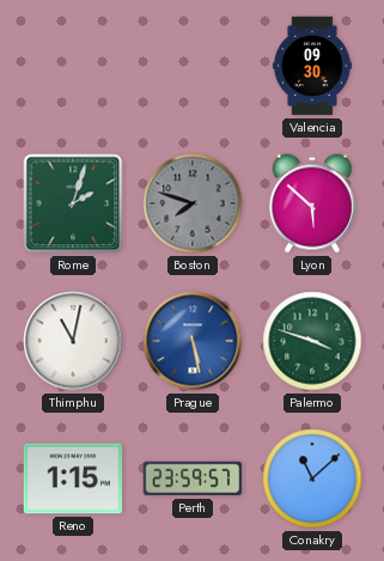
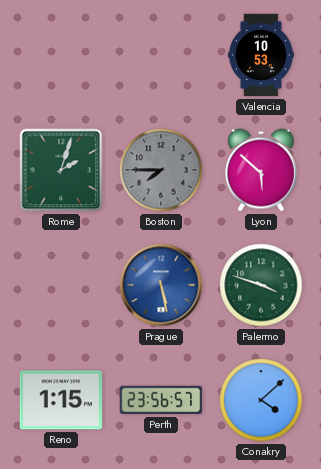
Valencia: 09:30 -> 10:53
Boston: 7:48 -> 7:45
Thimphu: 11:02 -> none
Perth: 23:59 -> 23:56
Conakry: 11:08 -> 4:08
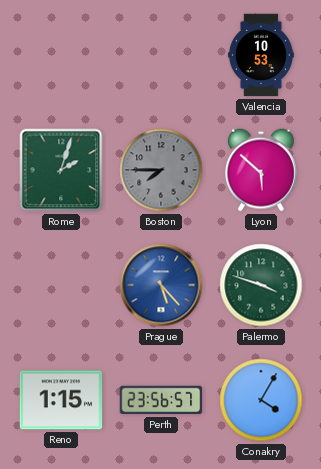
Prague: 5:28 -> 5:23
Conakry: 4:08 -> 4:05
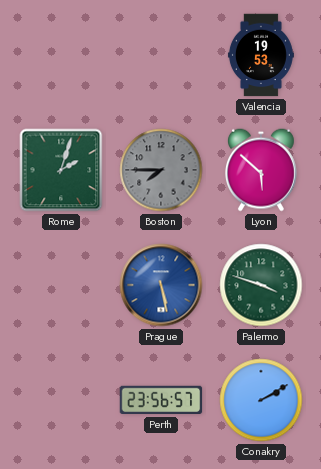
Valencia: 10:53 -> 19:53
Prague: 5:23 -> 5:28
Reno: 1:15 -> none
Conakry: 4:05 -> 2:10
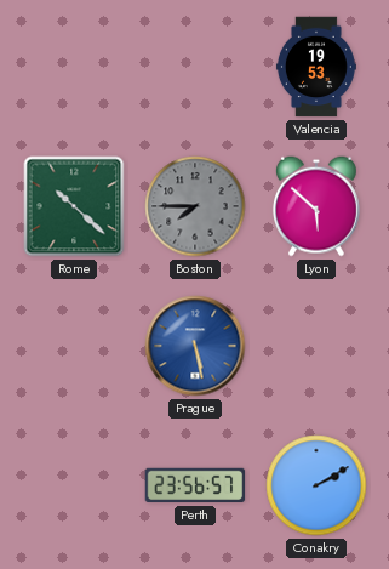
Rome: 2:03 -> 10:22
Palermo: 3:48 -> none
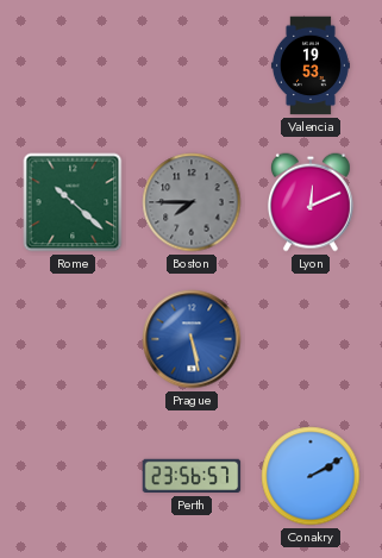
Lyon: 5:52 -> 12:11
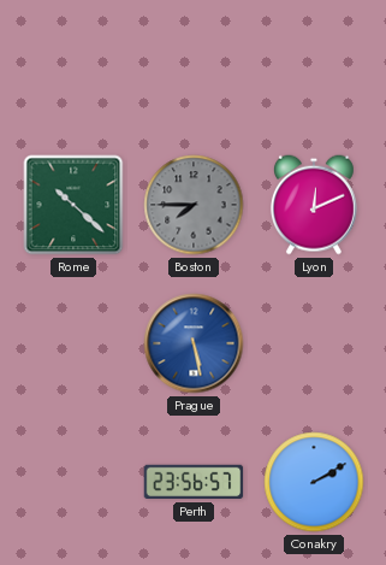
Valencia: 19:53 -> none
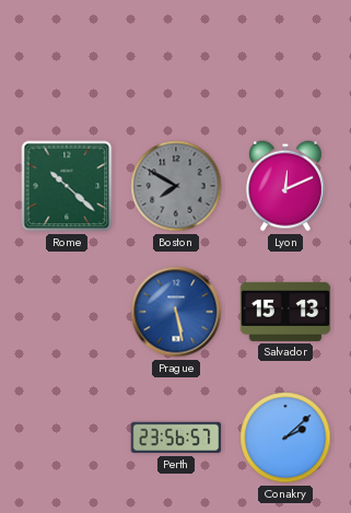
Boston: 7:45 -> 7:50
Salvador: none -> 15:13
Conakry: 2:10 -> 2:08
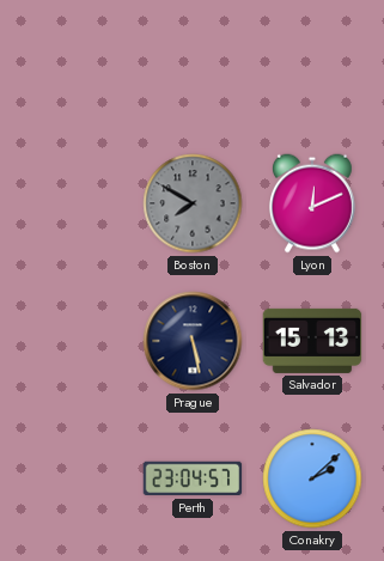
Rome: 10:22 -> none
Prague dial: blue -> navy
Perth: 23:56 -> 23:04
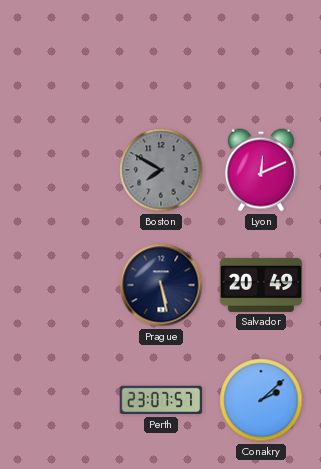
Salvador: 15:13 -> 20:49
Perth: 23:04 -> 23:07
